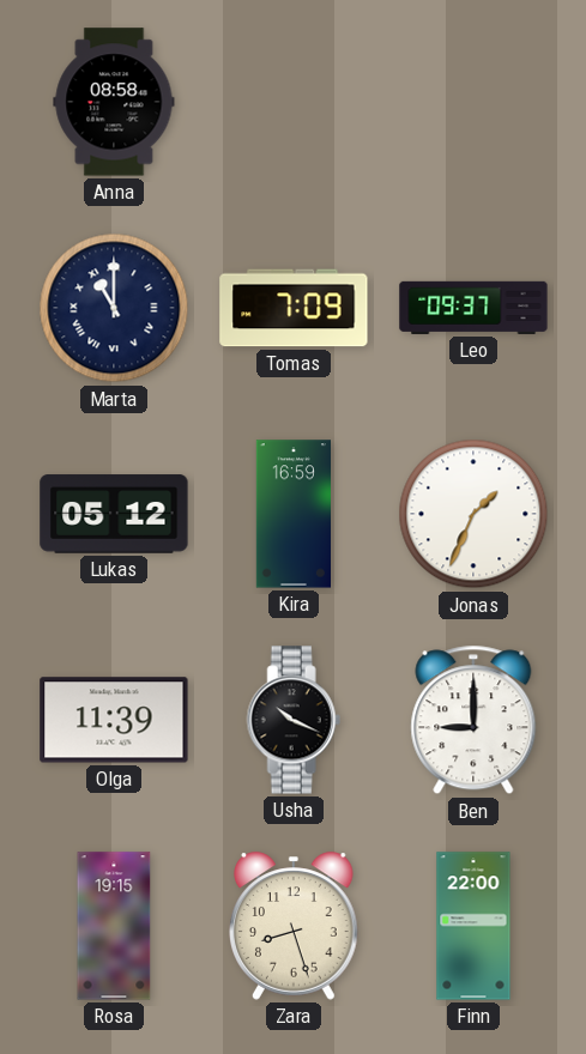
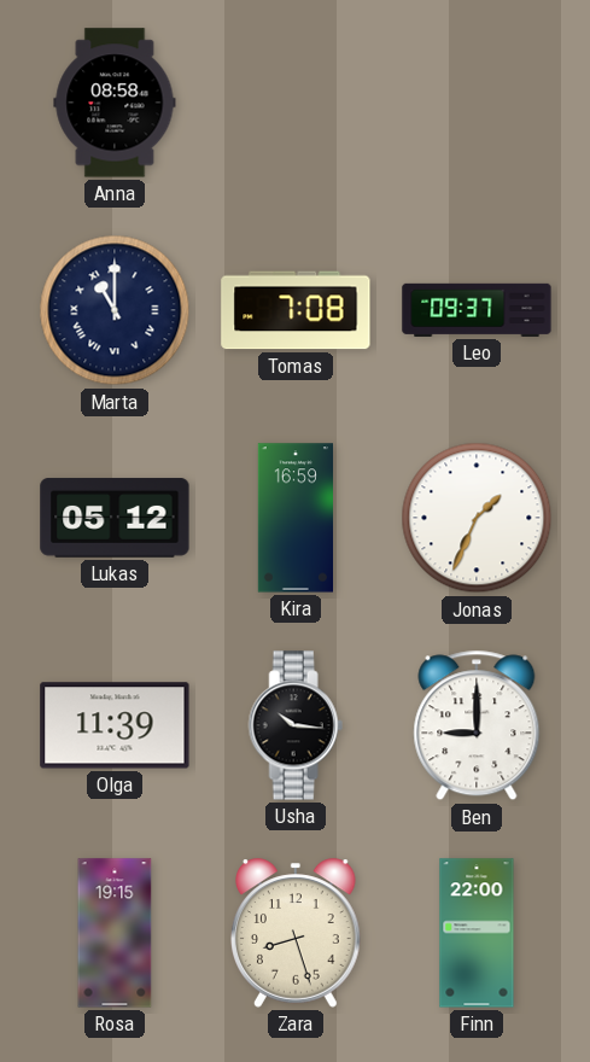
Tomas: 7:09 -> 7:08
Usha: 10:19 -> 10:16
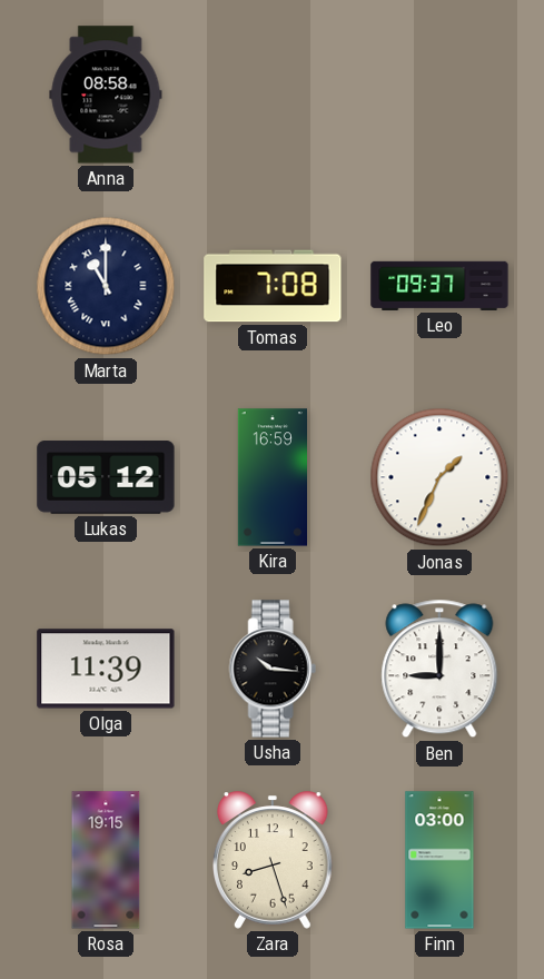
Finn: 22:00 -> 03:00
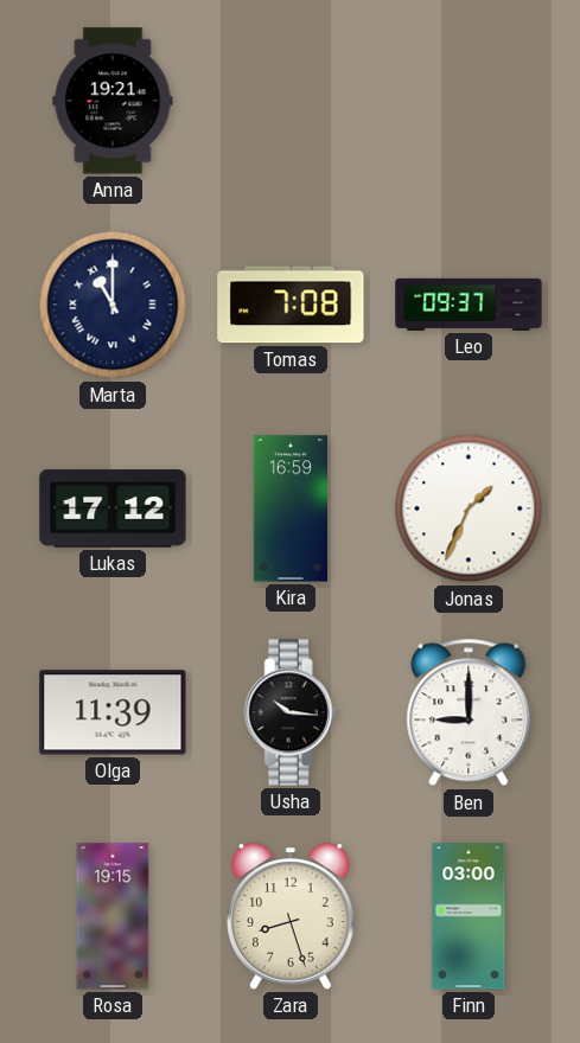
Anna: 08:58 -> 19:21
Lukas: 05:12 -> 17:12
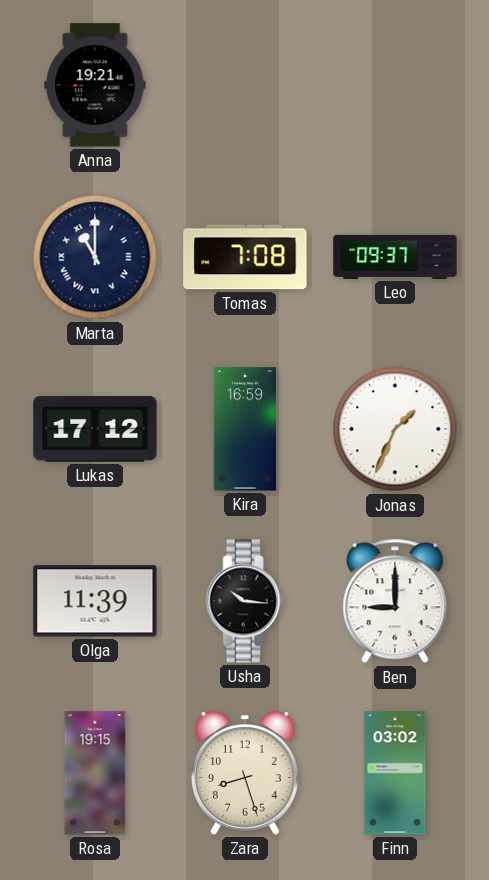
Finn: 03:00 -> 03:02
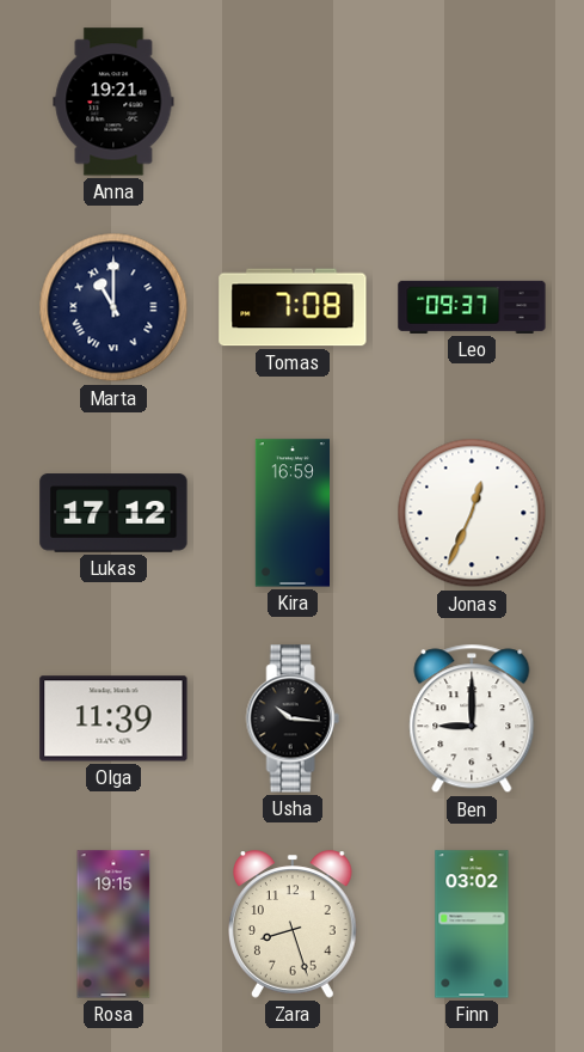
Jonas: 1:34 -> 12:34
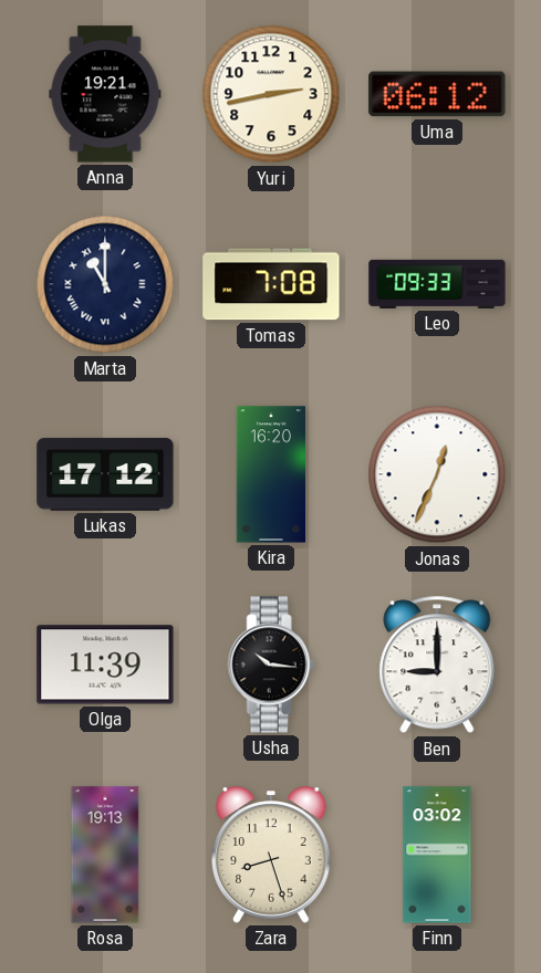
Yuri: none -> 2:43
Uma: none -> 06:12
Leo: 09:37 -> 09:33
Kira: 16:59 -> 16:20
Rosa: 19:15 -> 19:13
